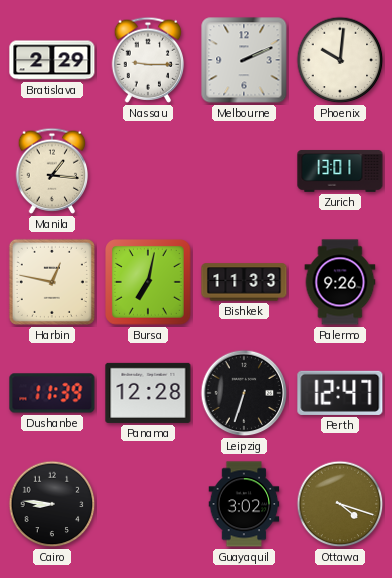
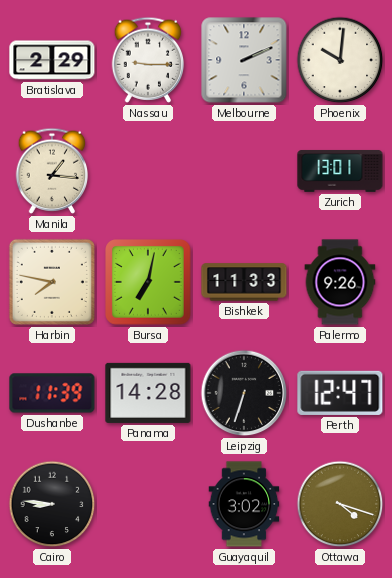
Harbin: 12:47 -> 7:47
Panama: 12:28 -> 14:28
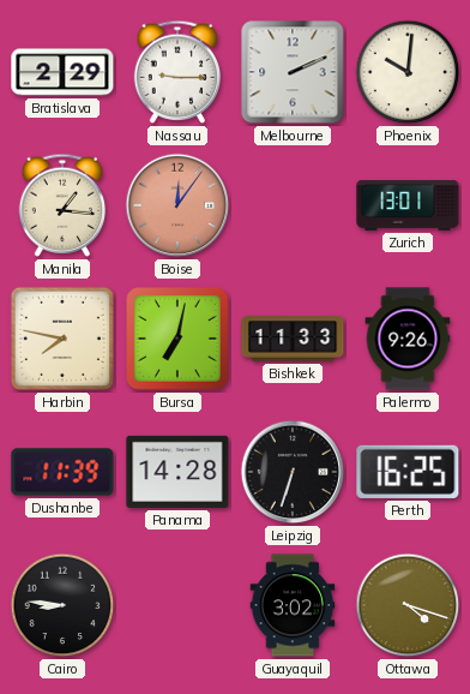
Boise: none -> 12:06
Perth: 12:47 -> 16:25
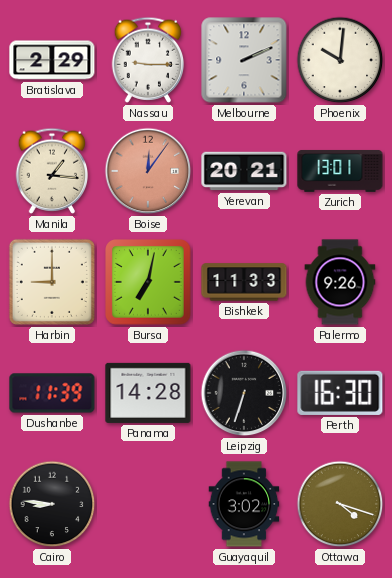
Yerevan: none -> 20:21
Harbin: 7:47 -> 9:00
Perth: 16:25 -> 16:30
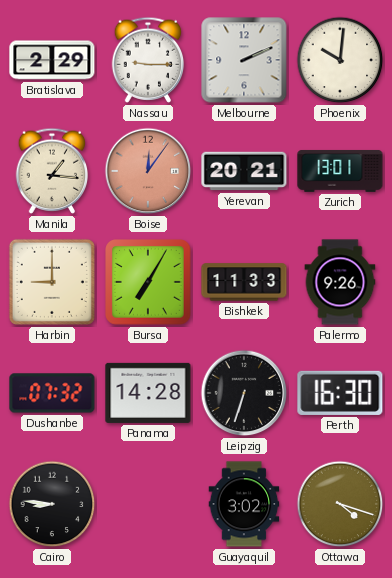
Bursa: 7:02 -> 7:05
Dushanbe: 11:39 -> 07:32
